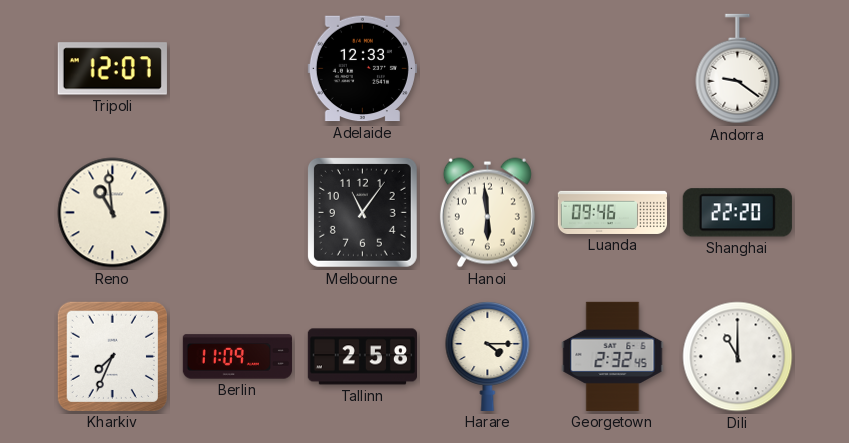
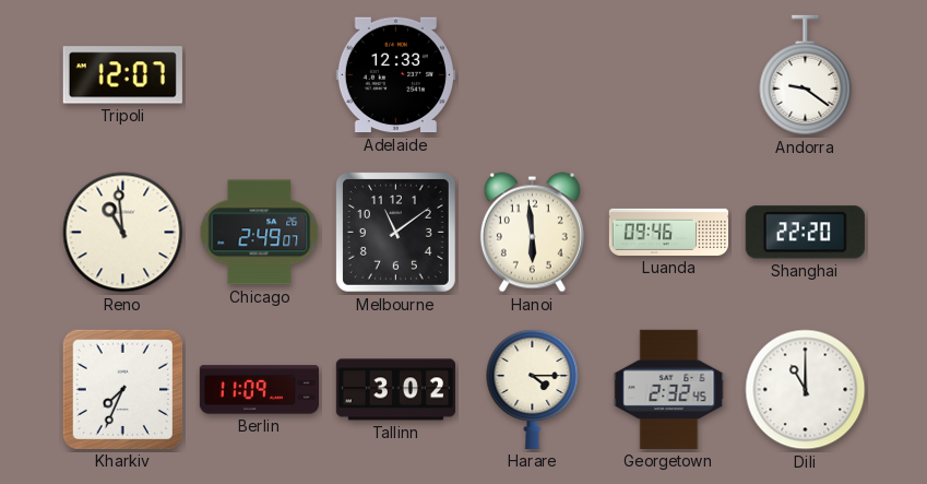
Chicago: none -> 2:49
Melbourne: 11:06 -> 11:09
Tallinn: 2:58 -> 3:02
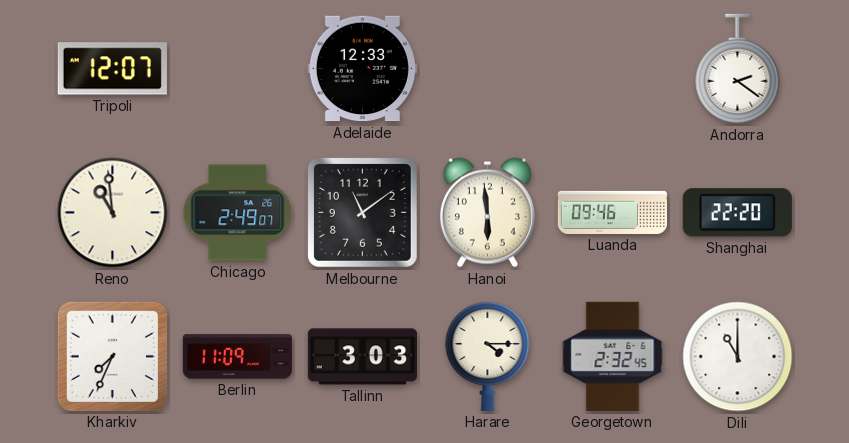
Andorra: 9:21 -> 2:21
Tallinn: 3:02 -> 3:03
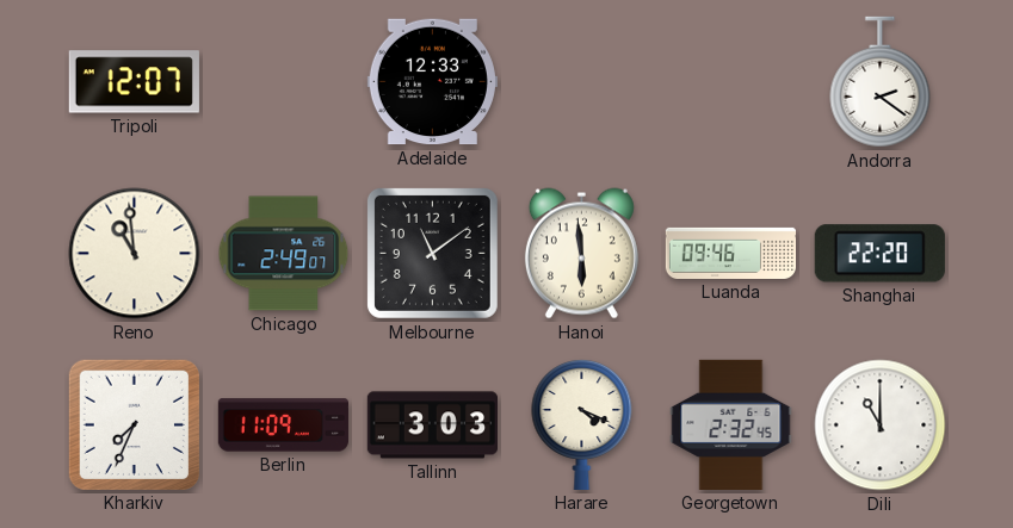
Harare: 4:15 -> 4:19
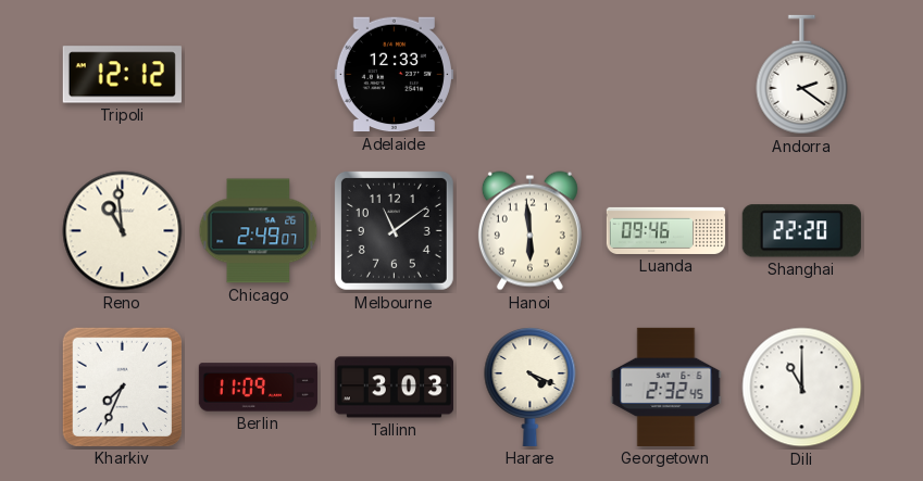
Tripoli: 12:07 -> 12:12
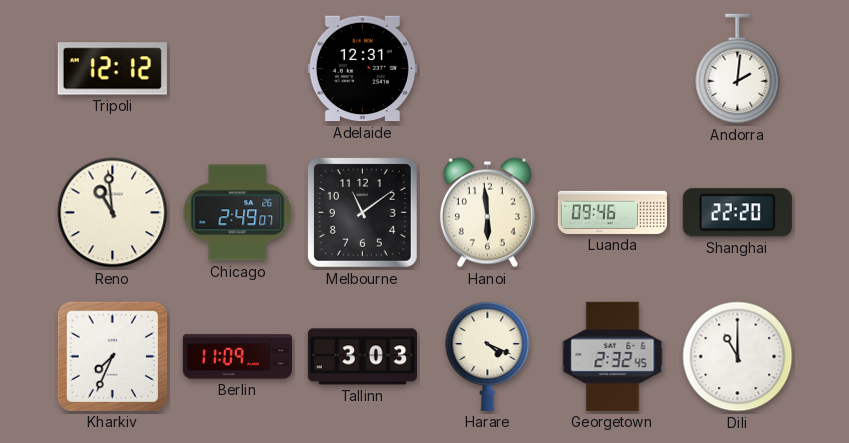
Adelaide: 12:33 -> 12:31
Andorra: 2:21 -> 2:01
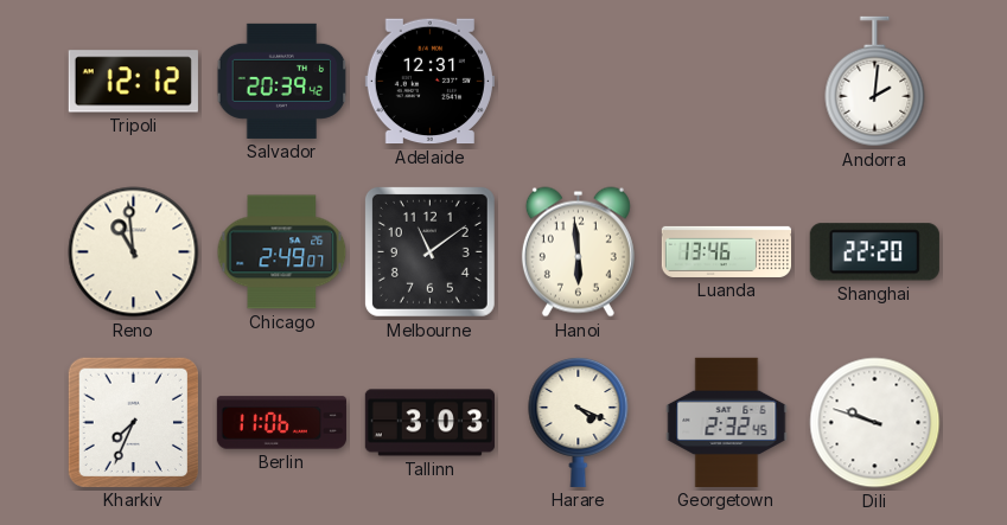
Salvador: none -> 20:39
Luanda: 09:46 -> 13:46
Berlin: 11:09 -> 11:06
Dili: 11:00 -> 9:48
